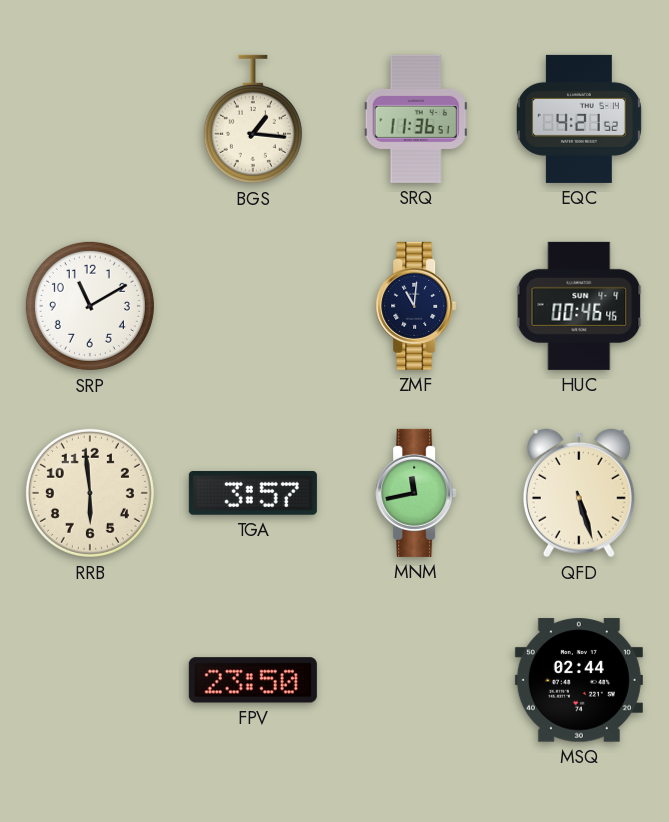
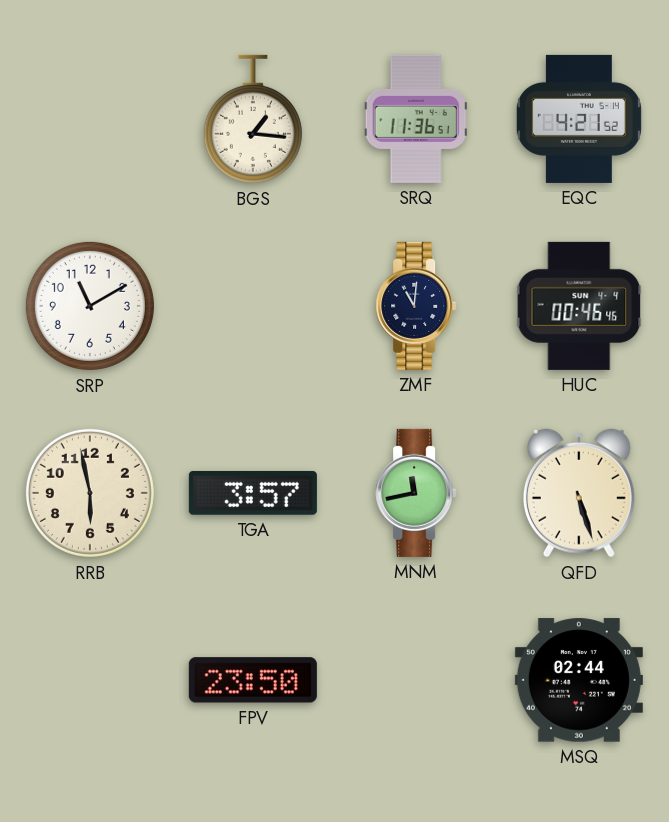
RRB: 5:59 -> 5:58
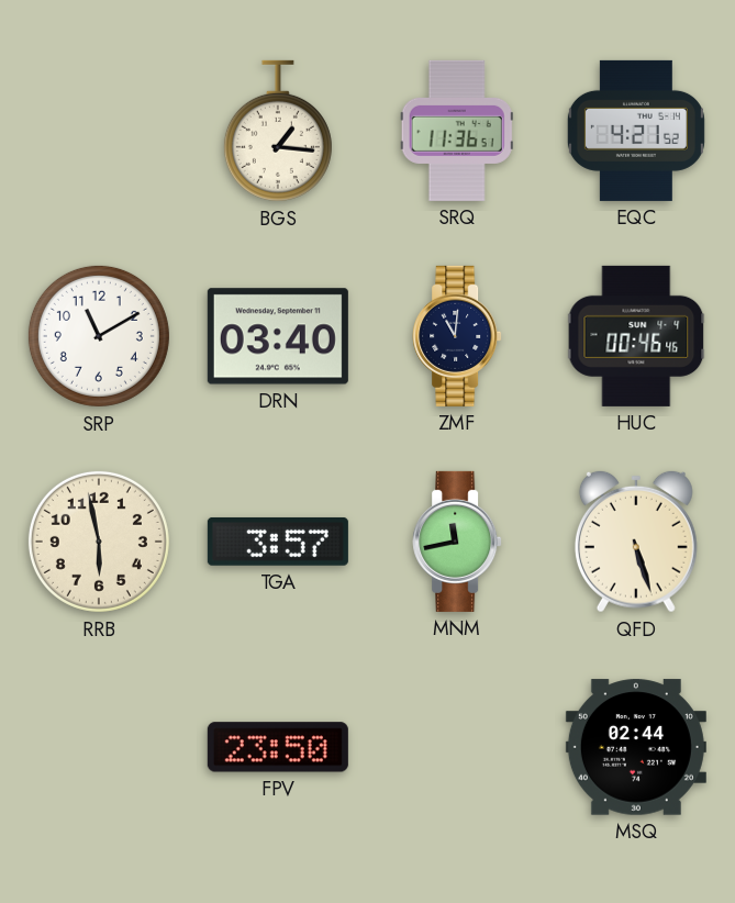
DRN: none -> 03:40
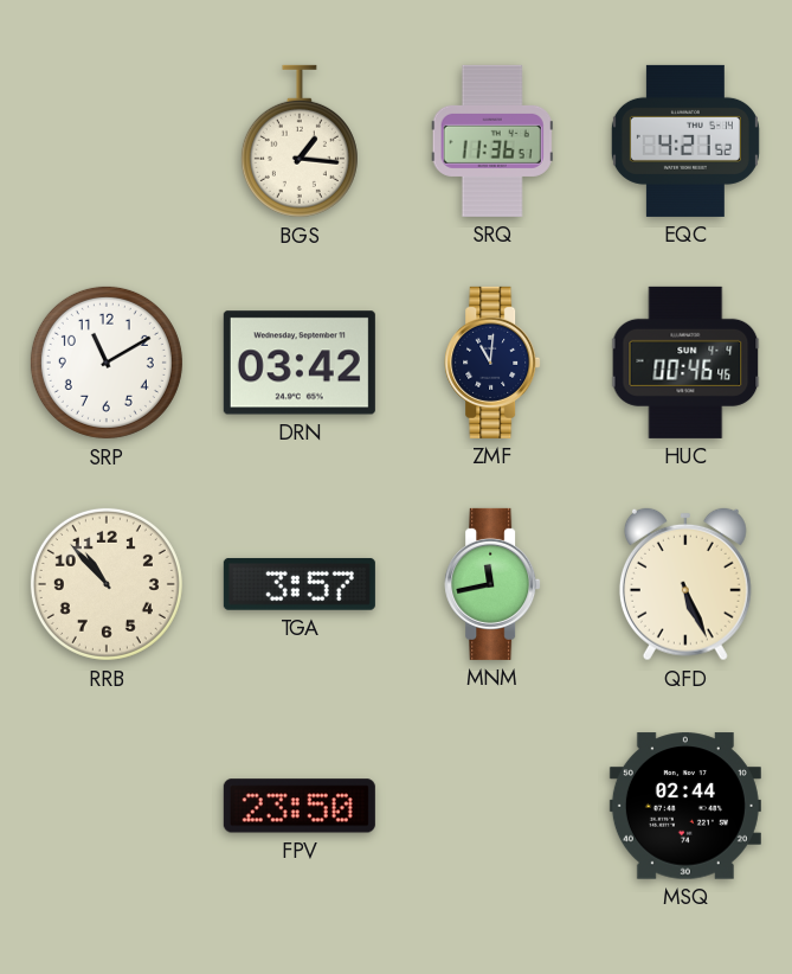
DRN: 03:40 -> 03:42
RRB: 5:58 -> 10:53
QFD: 5:27 -> 5:26
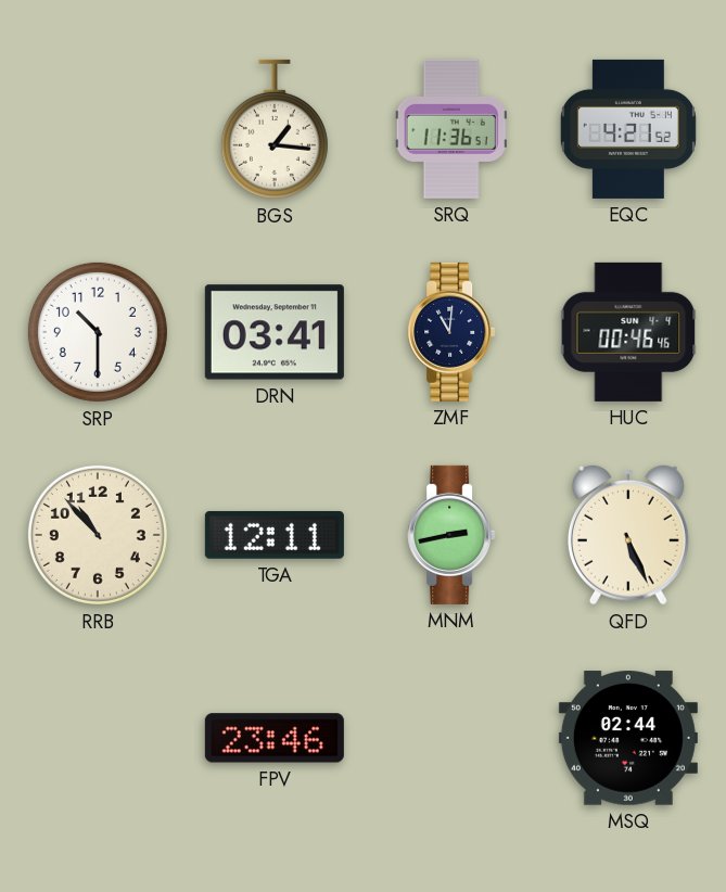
SRP: 11:10 -> 10:30
DRN: 03:42 -> 03:41
TGA: 3:57 -> 12:11
MNM: 11:43 -> 2:43
FPV: 23:50 -> 23:46
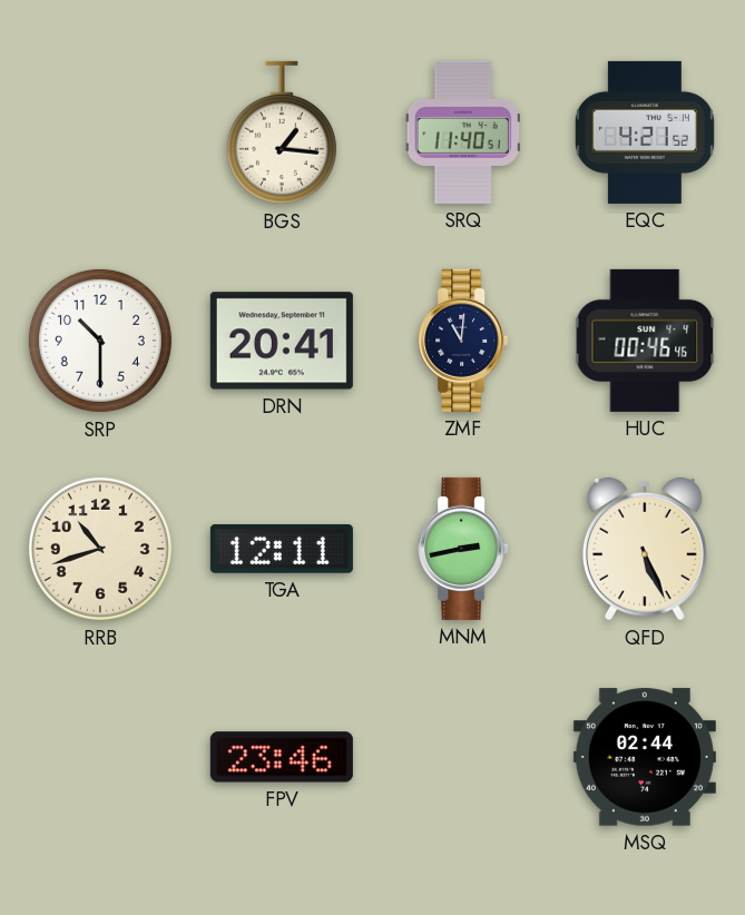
SRQ: 11:36 -> 11:40
DRN: 03:41 -> 20:41
RRB: 10:53 -> 10:42
